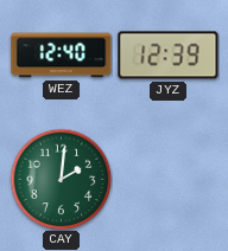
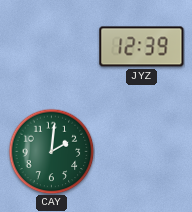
WEZ: 12:40 -> none
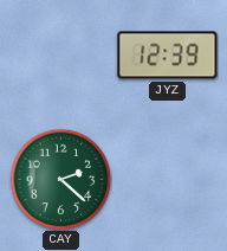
CAY: 2:01 -> 2:22
